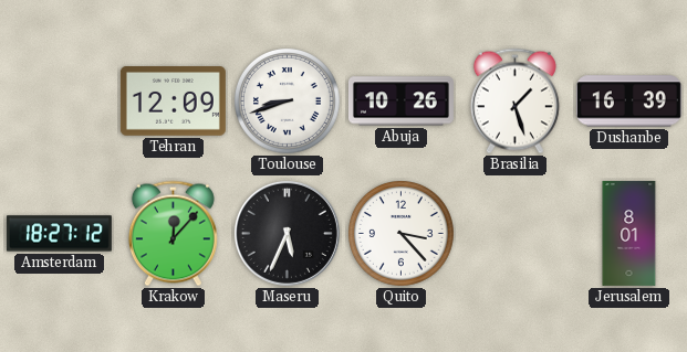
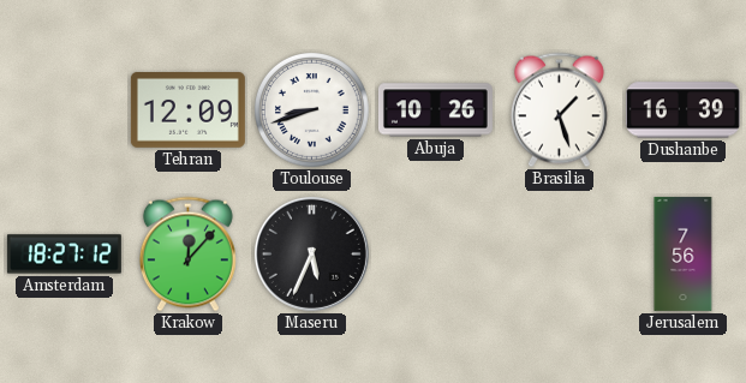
Quito: 3:23 -> none
Jerusalem: 8:01 -> 7:56
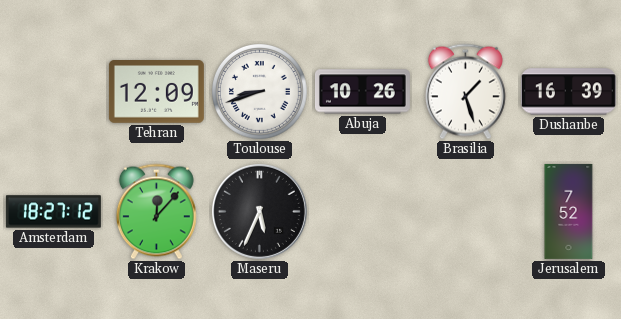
Jerusalem: 7:56 -> 7:52
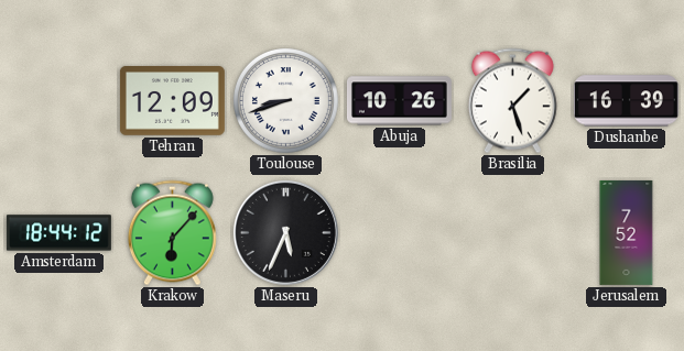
Amsterdam: 18:27 -> 18:44
Krakow: 12:07 -> 6:07
